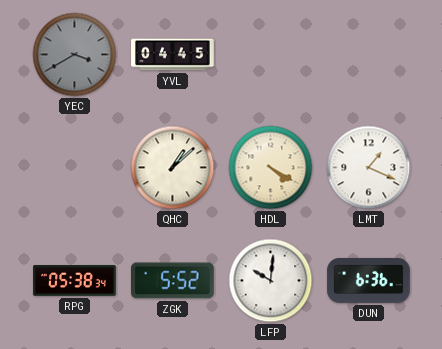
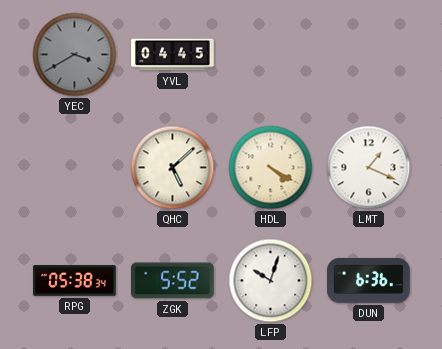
QHC: 1:08 -> 5:08
LFP: 10:01 -> 10:03
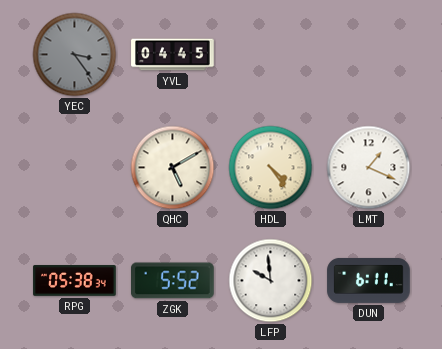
YEC: 3:40 -> 3:24
QHC: 5:08 -> 5:10
HDL: 4:20 -> 4:24
LFP: 10:03 -> 9:59
DUN: 6:36 -> 6:11
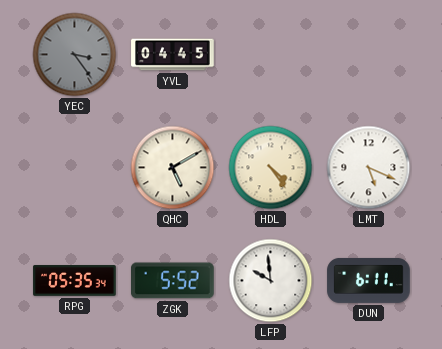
LMT: 1:19 -> 5:19
RPG: 05:38 -> 05:35
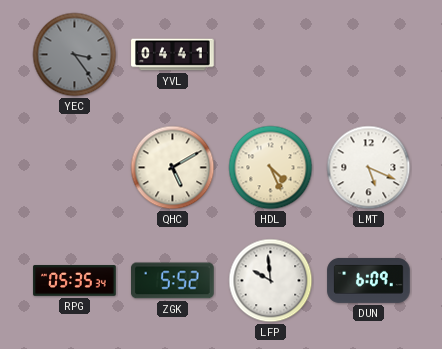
YVL: 04:45 -> 04:41
HDL: 4:24 -> 4:26
DUN: 6:11 -> 6:09
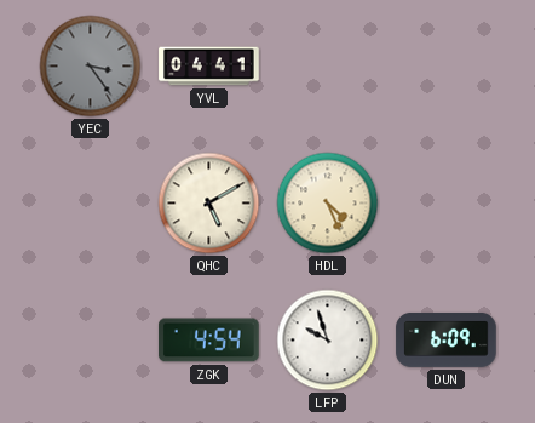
LMT: 5:19 -> none
RPG: 05:35 -> none
ZGK: 5:52 -> 4:54
LFP: 9:59 -> 9:57
